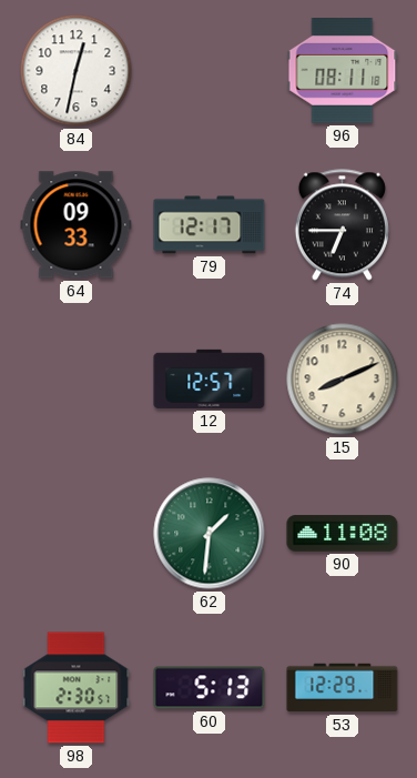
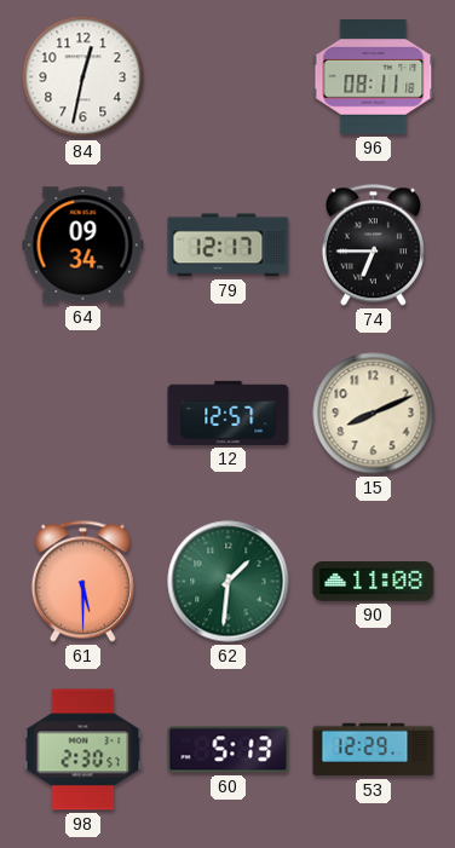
64: 09:33 -> 09:34
61: none -> 5:30
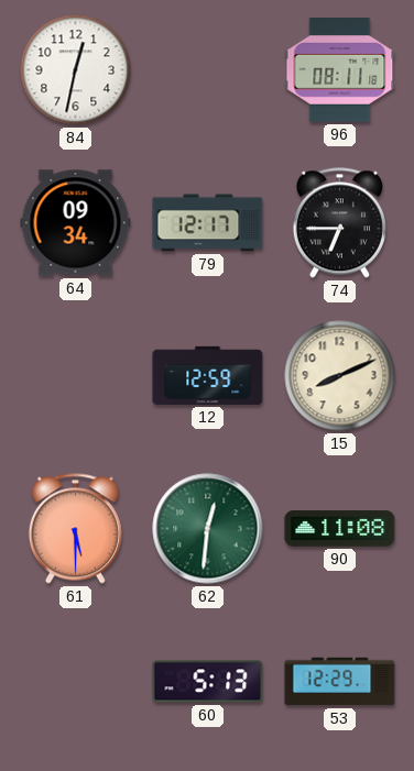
12: 12:57 -> 12:59
62: 1:31 -> 12:31
98: 2:30 -> none
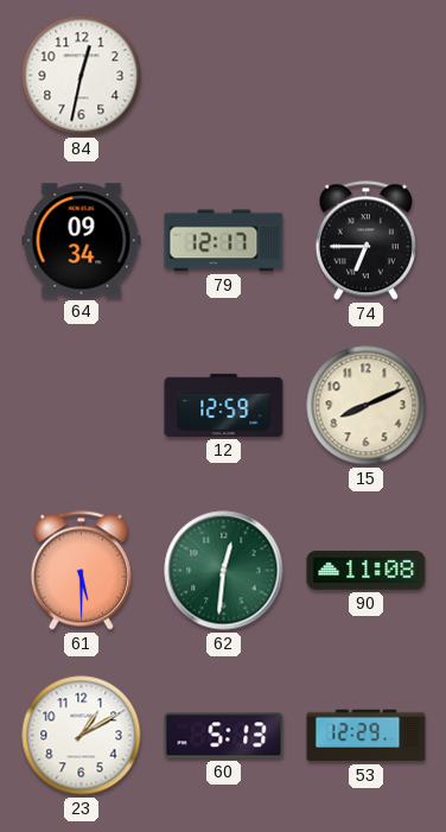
96: 08:11 -> none
23: none -> 1:10
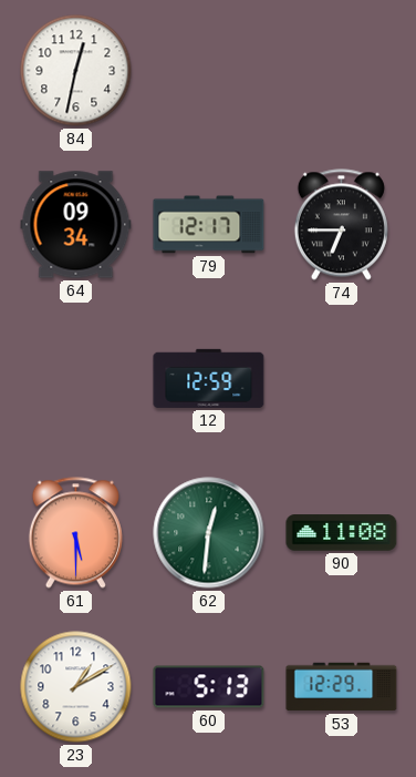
15: 8:11 -> none
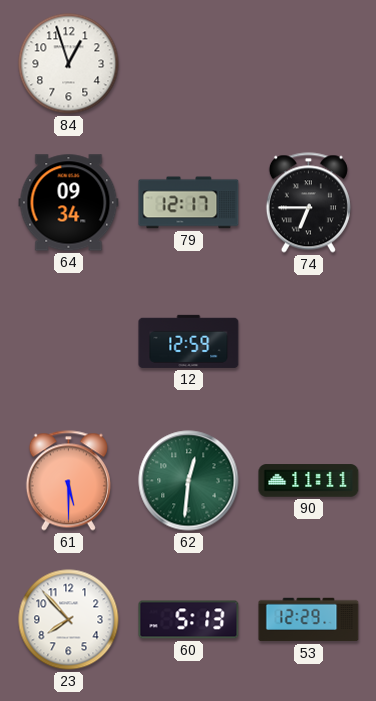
84: 12:32 -> 12:57
90: 11:08 -> 11:11
23: 1:10 -> 7:53
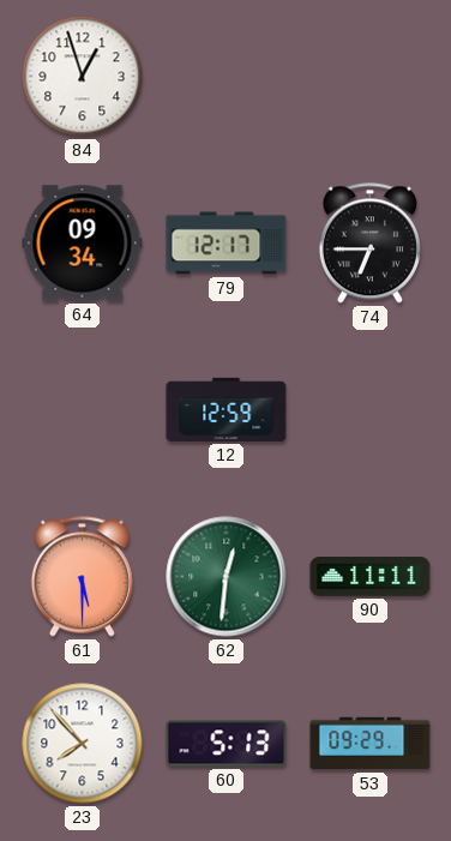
53: 12:29 -> 09:29
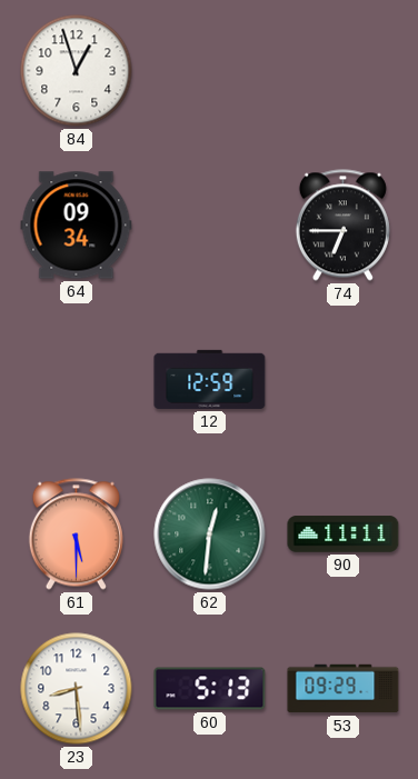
79: 12:17 -> none
23: 7:53 -> 8:29
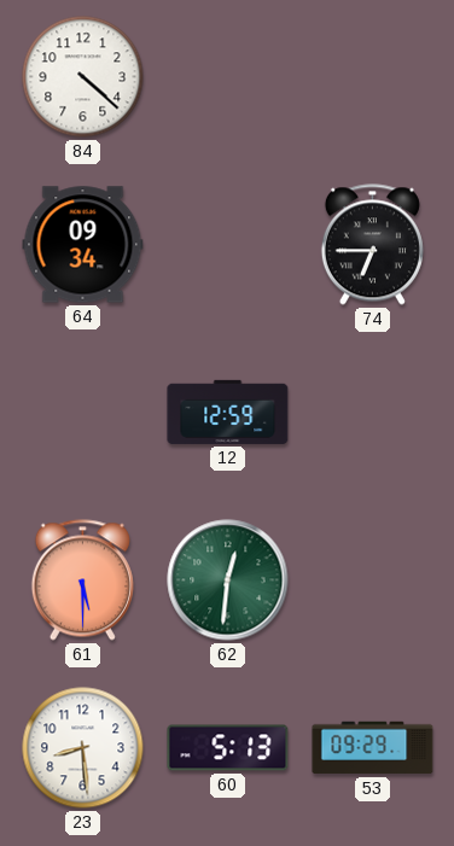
84: 12:57 -> 4:22
90: 11:11 -> none
